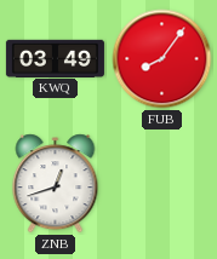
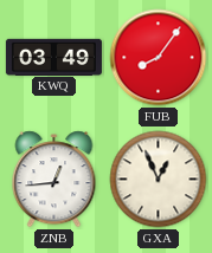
ZNB: 12:42 -> 12:44
GXA: none -> 12:56
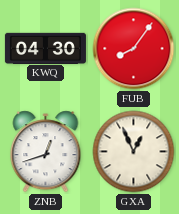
KWQ: 03:49 -> 04:30
ZNB: 12:44 -> 12:42
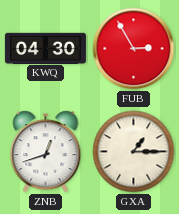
FUB: 8:06 -> 2:55
GXA: 12:56 -> 1:15
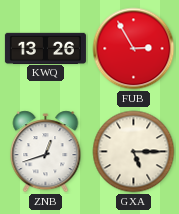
KWQ: 04:30 -> 13:26
GXA: 1:15 -> 5:15
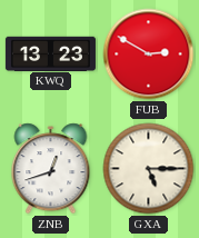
KWQ: 13:26 -> 13:23
FUB: 2:55 -> 2:50
